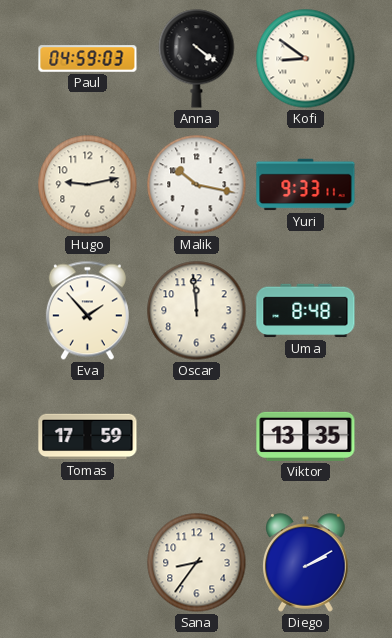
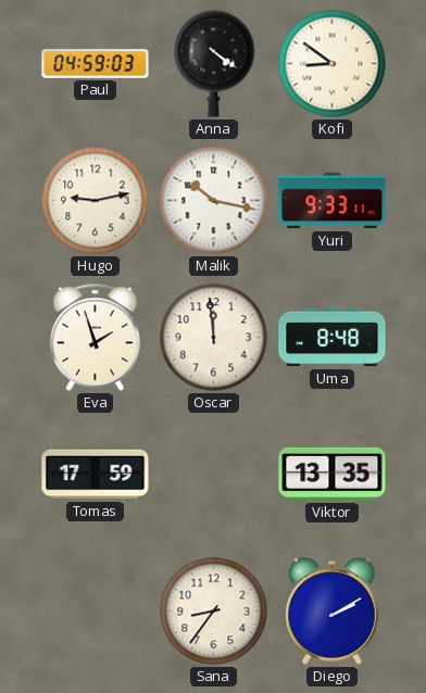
Eva: 1:53 -> 1:57
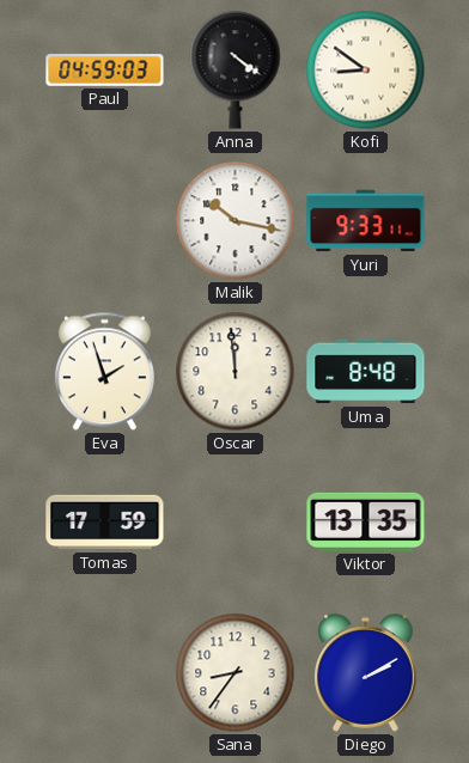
Hugo: 9:13 -> none
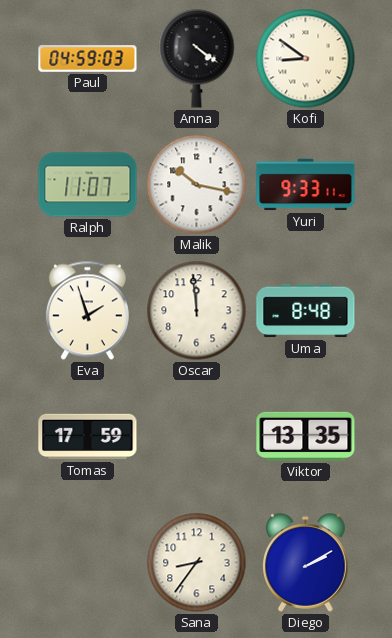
Ralph: none -> 11:07
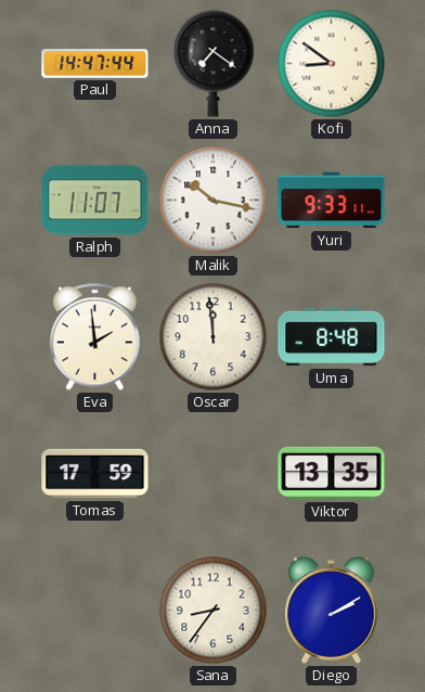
Paul: 04:59 -> 14:47
Anna: 4:21 -> 7:21
Eva: 1:57 -> 1:59
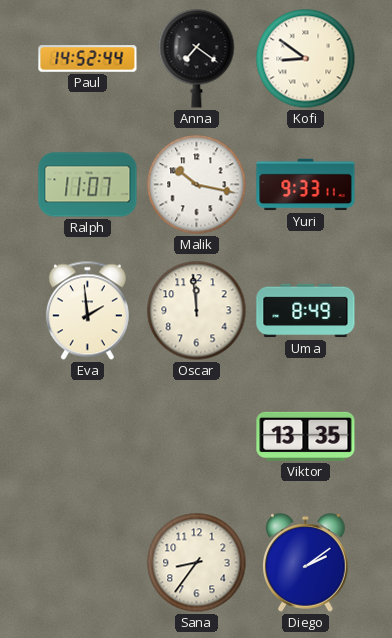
Paul: 14:47 -> 14:52
Uma: 8:48 -> 8:49
Tomas: 17:59 -> none
Diego: 2:10 -> 2:09
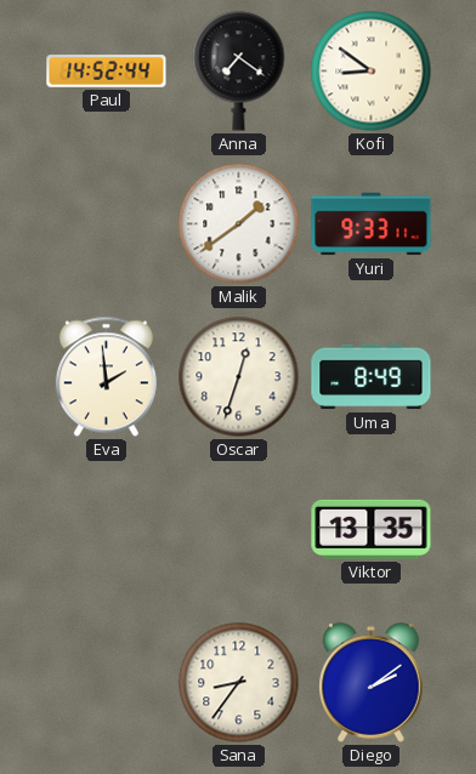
Ralph: 11:07 -> none
Malik: 10:17 -> 1:39
Oscar: 11:59 -> 12:33
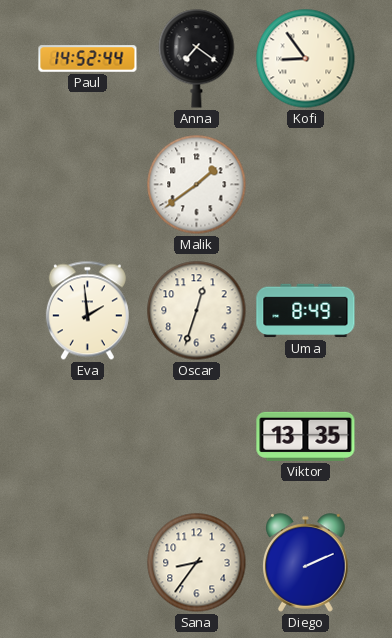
Kofi: 8:51 -> 8:54
Yuri: 9:33 -> none
Diego: 2:09 -> 2:11
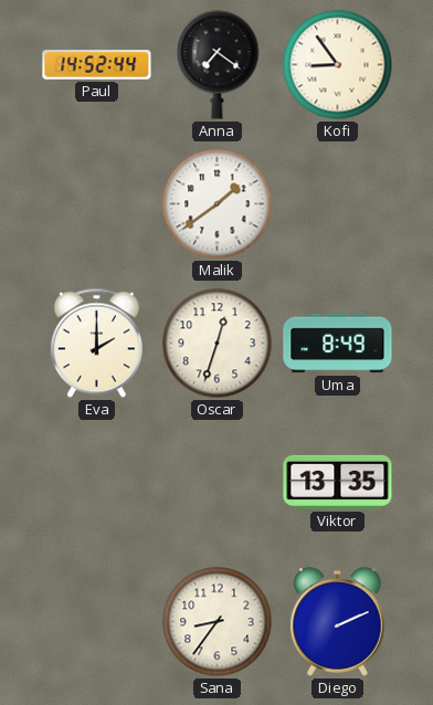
Eva: 1:59 -> 2:00
